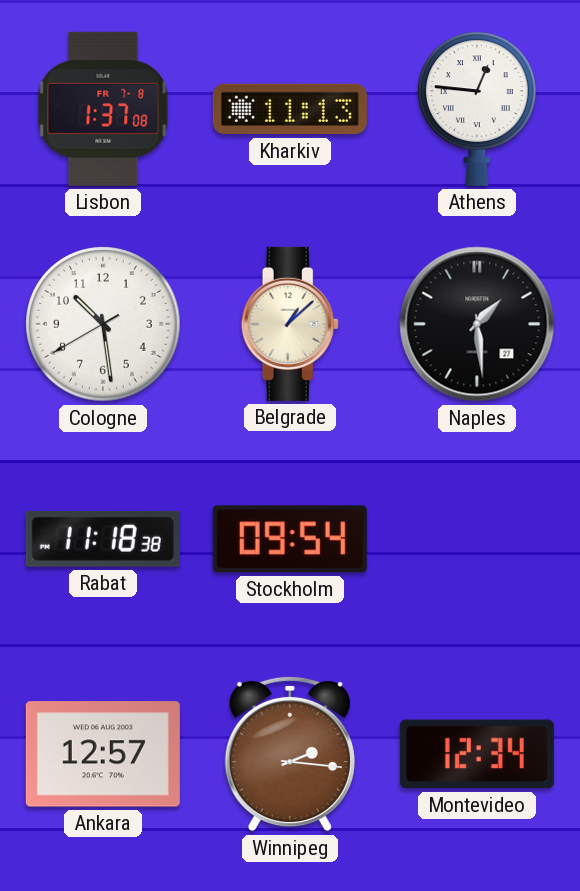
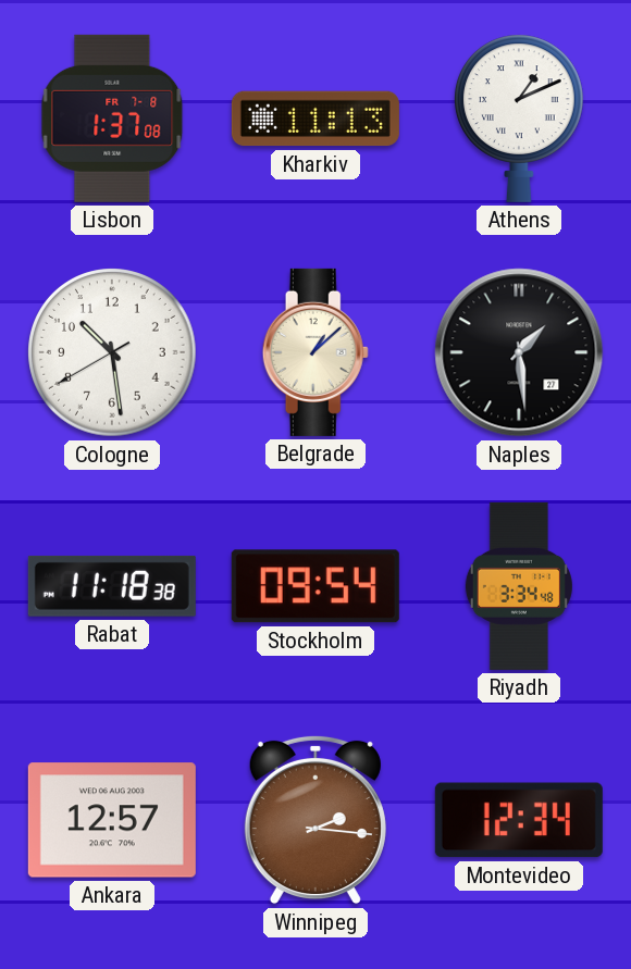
Athens: 12:46 -> 1:11
Riyadh: none -> 3:34
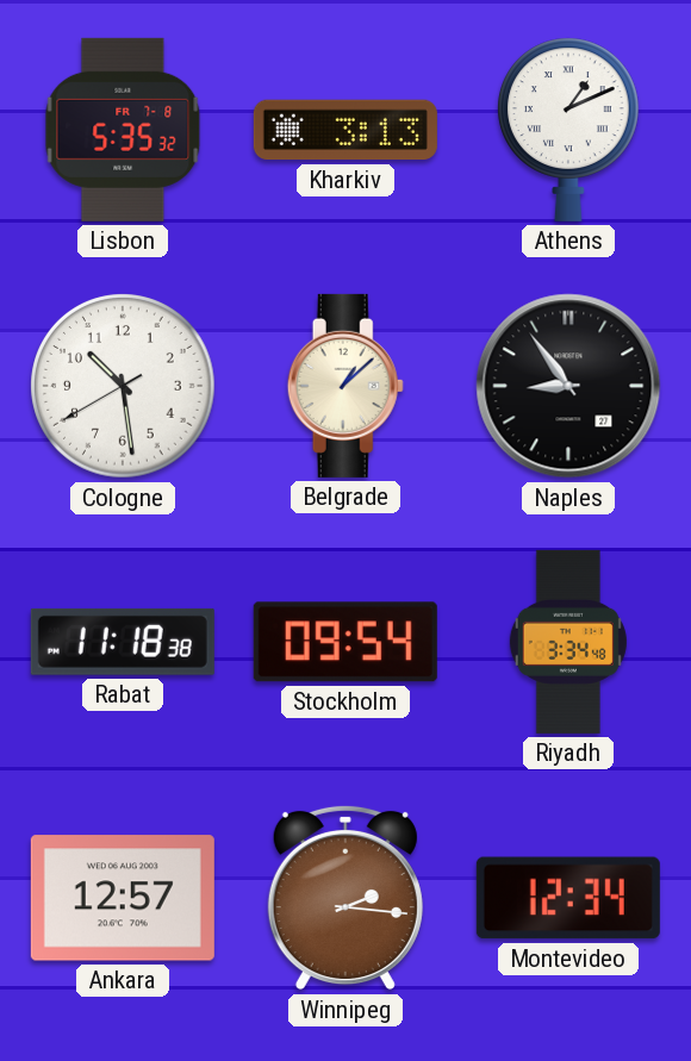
Lisbon: 1:37 -> 5:35
Kharkiv: 11:13 -> 3:13
Naples: 1:29 -> 8:54
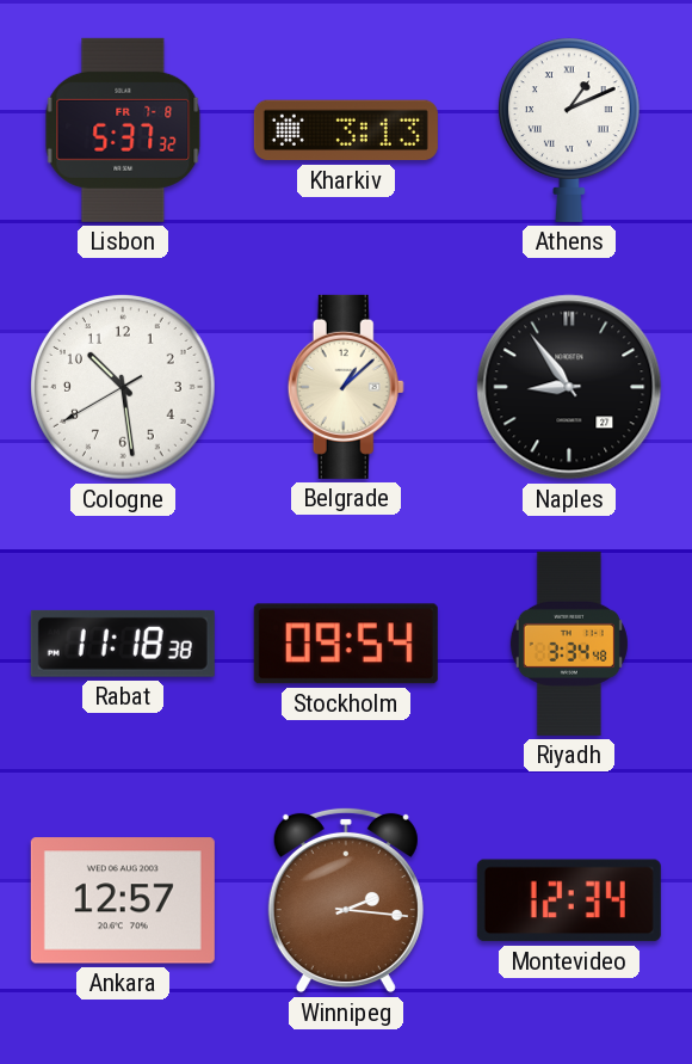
Lisbon: 5:35 -> 5:37
